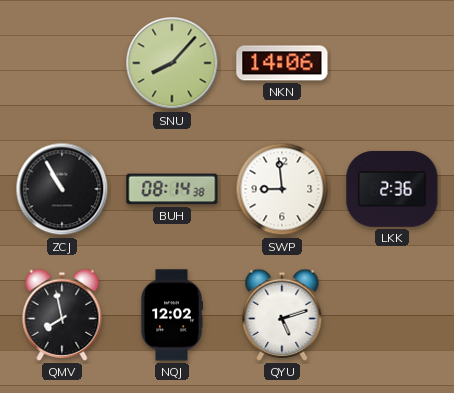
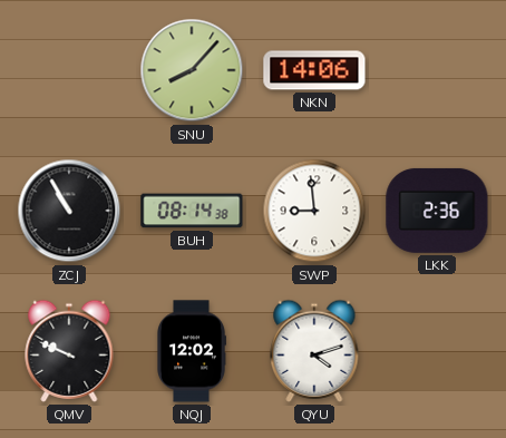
QMV: 7:58 -> 9:49
QYU: 5:12 -> 4:12
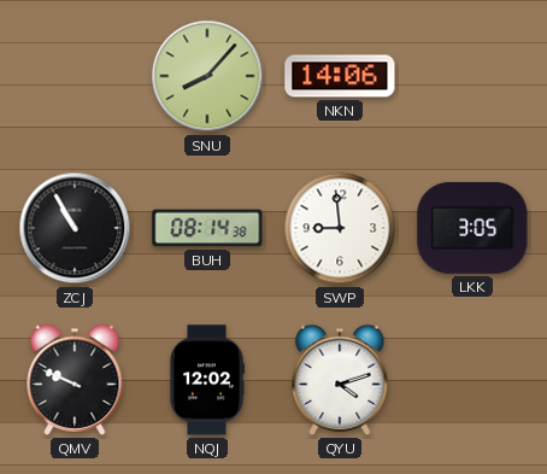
LKK: 2:36 -> 3:05
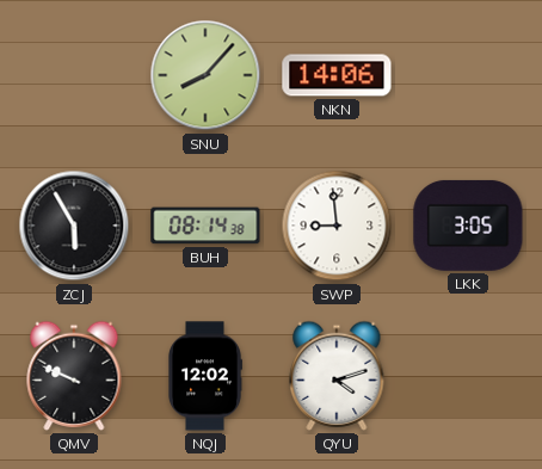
ZCJ: 10:55 -> 5:55
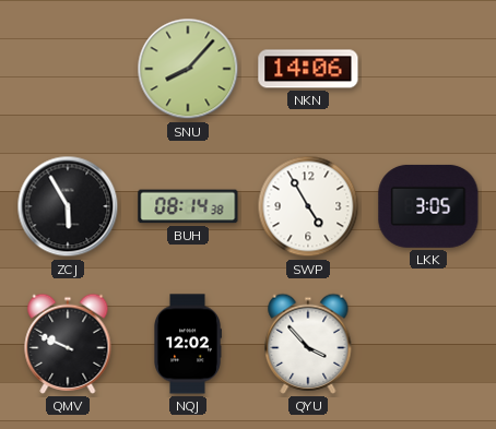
SWP: 8:59 -> 4:55
QYU: 4:12 -> 3:53
